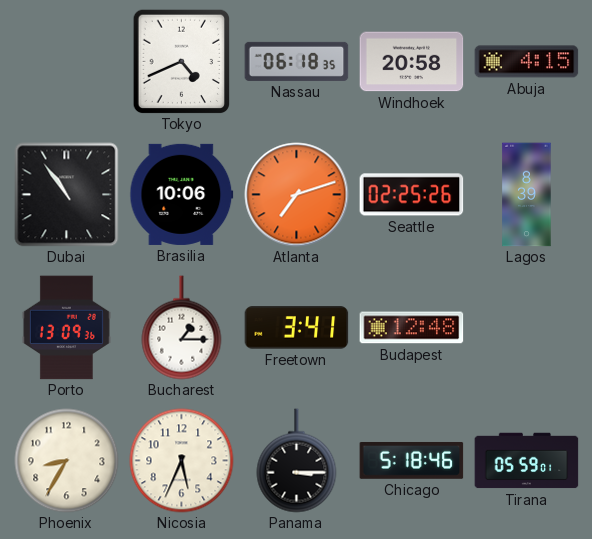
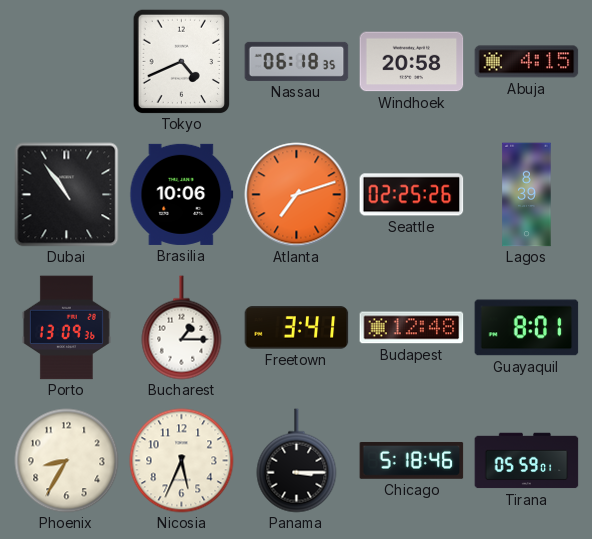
Guayaquil: none -> 8:01
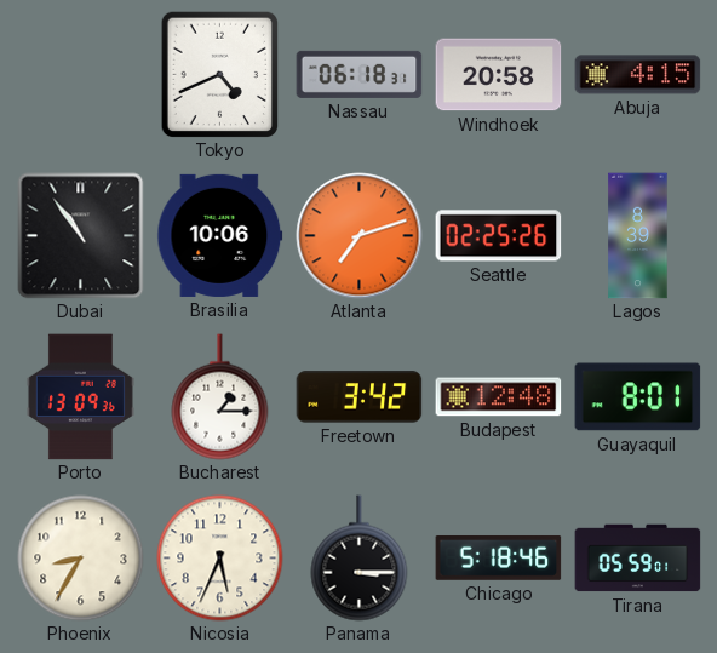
Nassau: 06:18:35 -> 06:18:31
Freetown: 3:41 -> 3:42
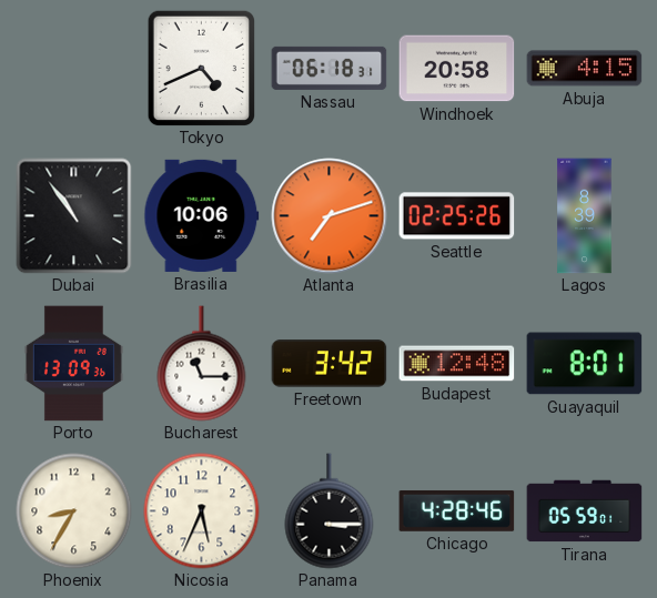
Bucharest: 1:15 -> 11:15
Chicago: 5:18 -> 4:28
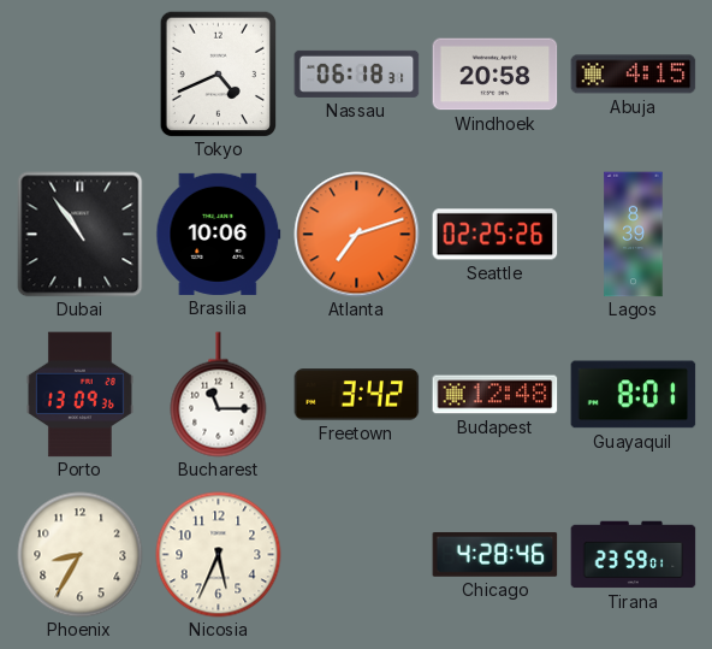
Panama: 3:15 -> none
Tirana: 05:59 -> 23:59
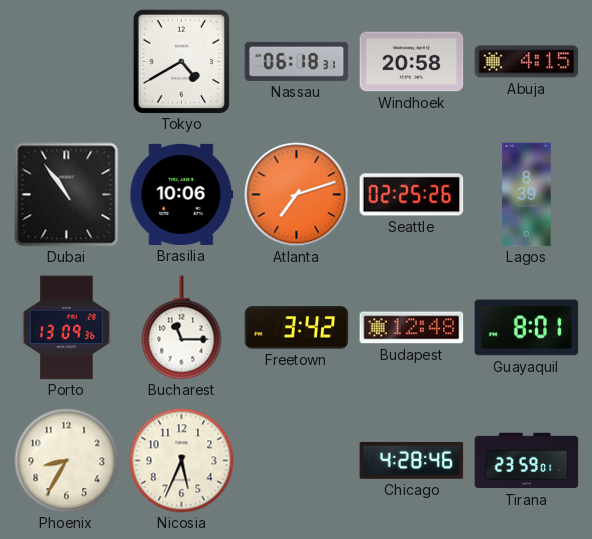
Tokyo: 4:41 -> 4:40
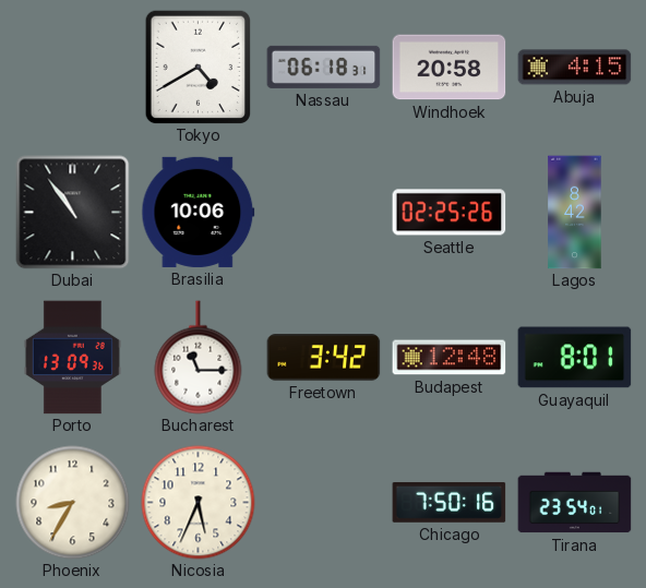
Atlanta: 7:12 -> none
Lagos: 8:39 -> 8:42
Chicago: 4:28 -> 7:50
Tirana: 23:59 -> 23:54
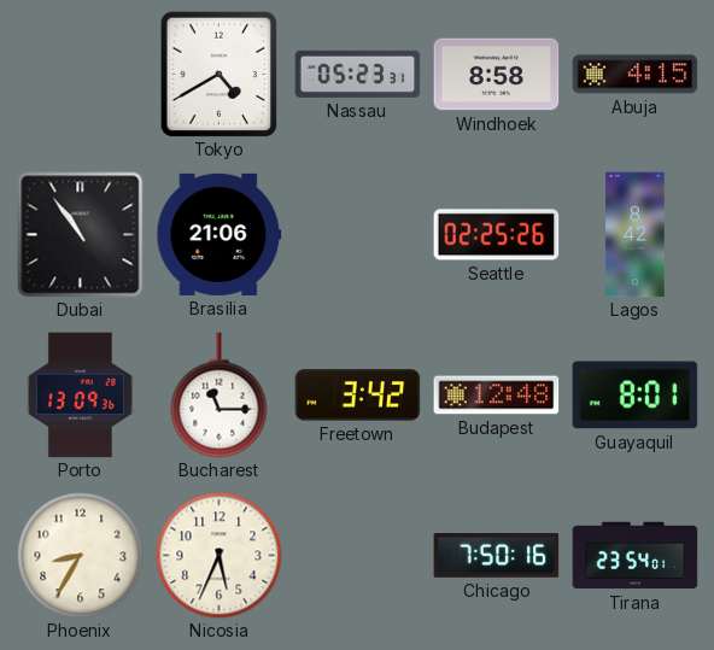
Nassau: 06:18 -> 05:23
Windhoek: 20:58 -> 8:58
Brasilia: 10:06 -> 21:06
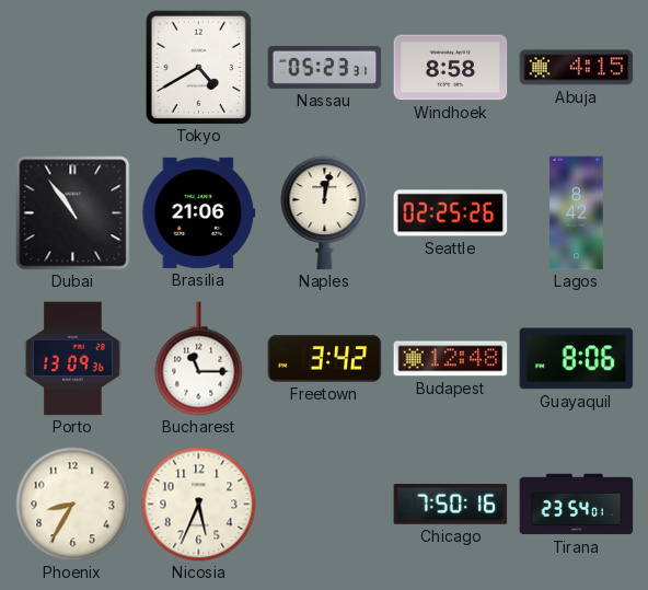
Naples: none -> 12:02
Guayaquil: 8:01 -> 8:06
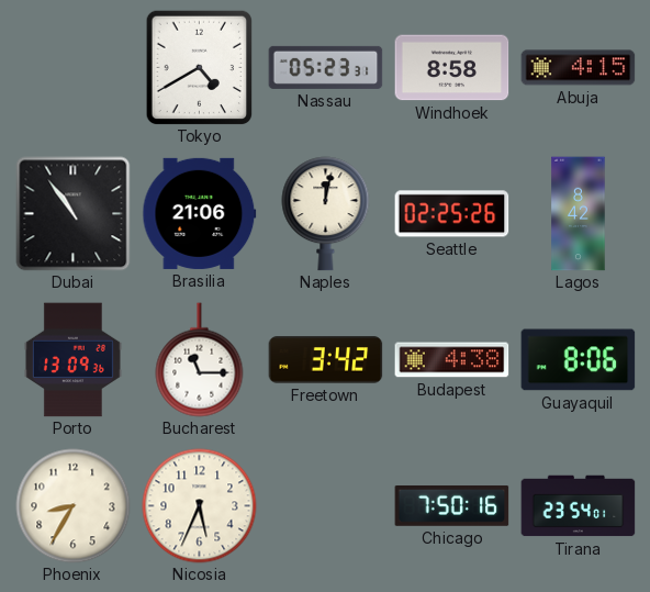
Budapest: 12:48 -> 4:38
